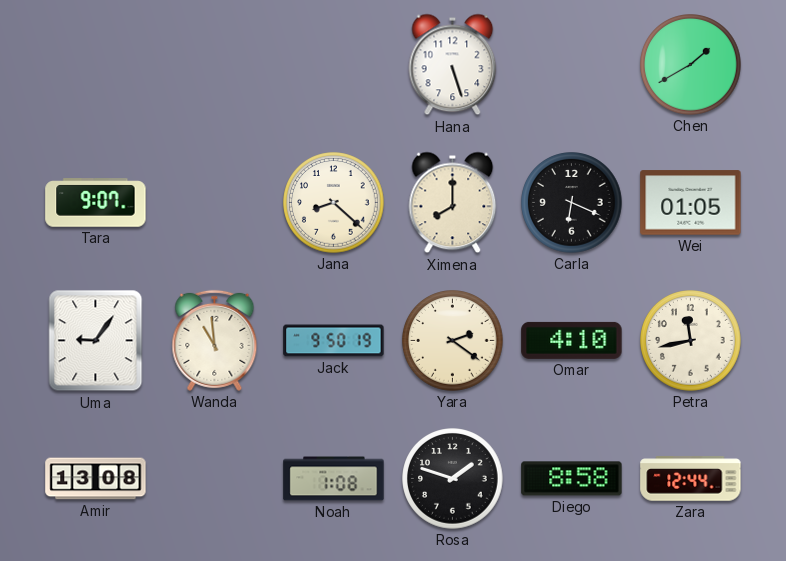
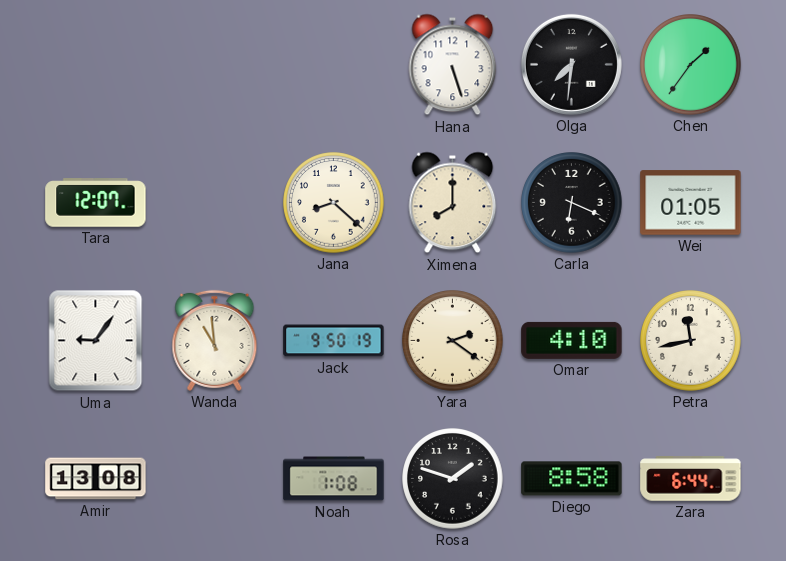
Olga: none -> 7:31
Chen: 1:40 -> 1:36
Tara: 9:07 -> 12:07
Zara: 12:44 -> 6:44
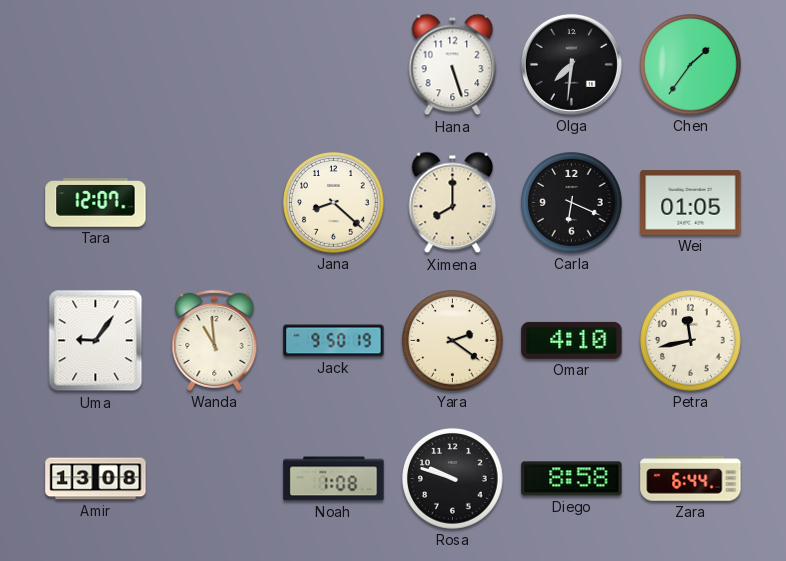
Rosa: 1:48 -> 9:48
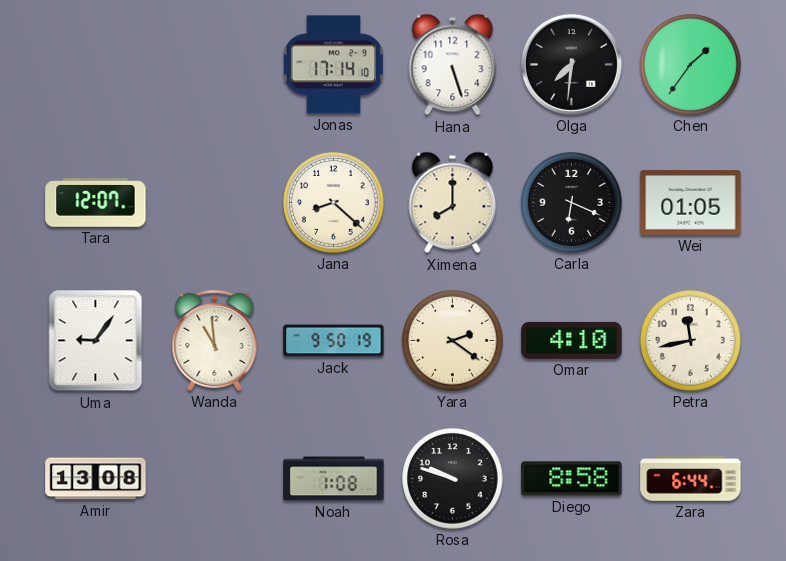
Jonas: none -> 17:14
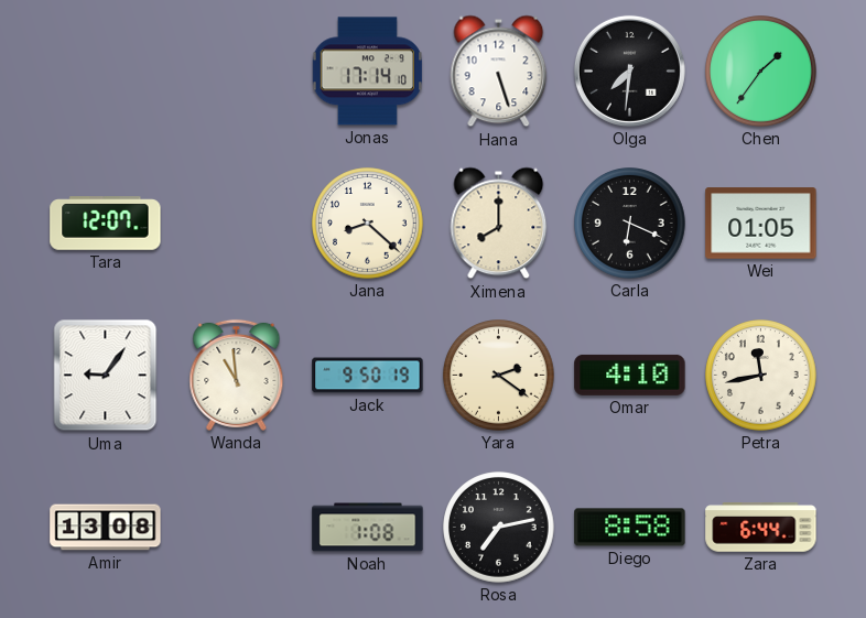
Rosa: 9:48 -> 7:13
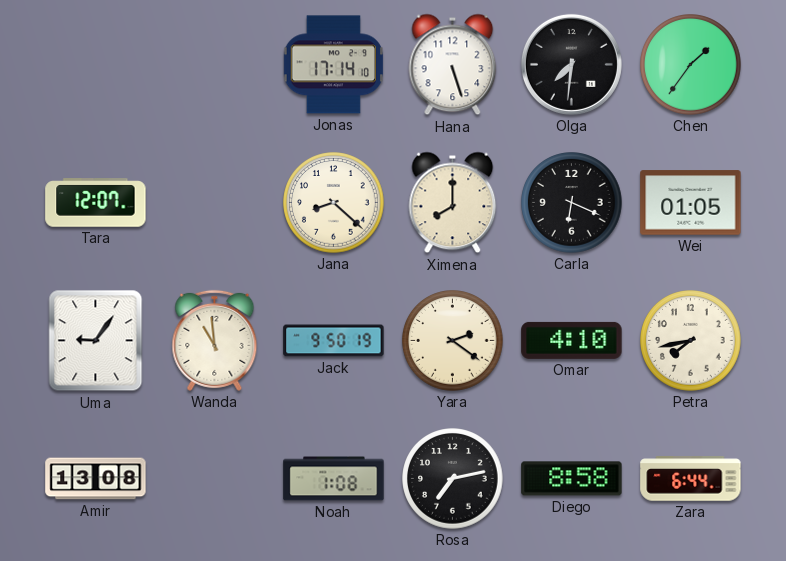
Petra: 11:43 -> 7:43
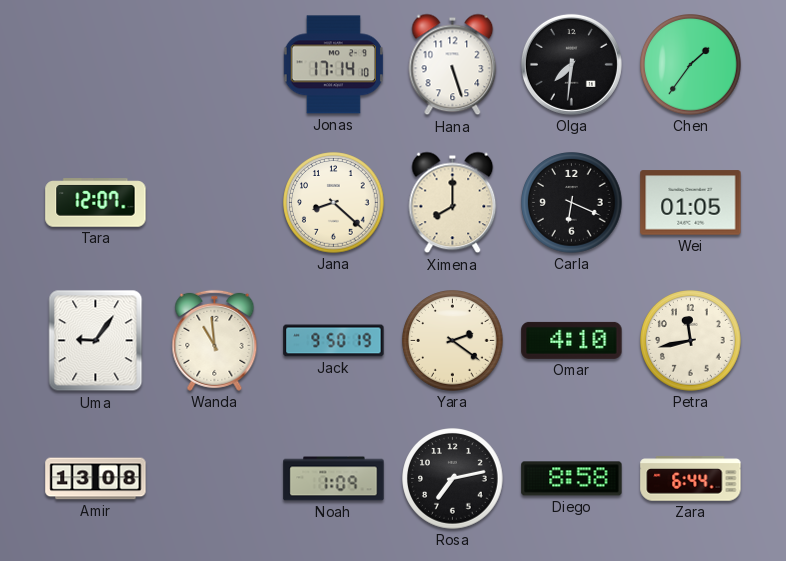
Petra: 7:43 -> 11:43
Noah: 1:08 -> 1:09
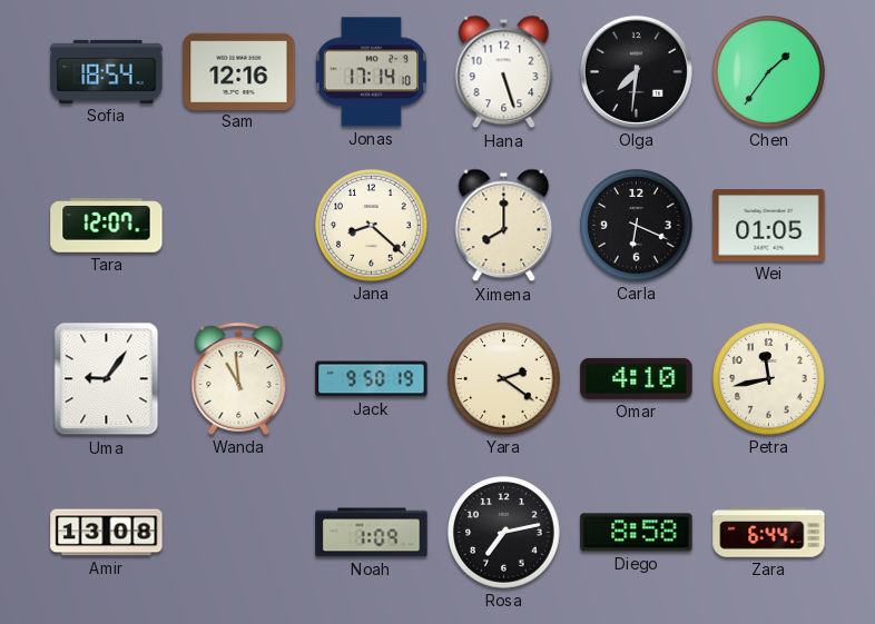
Sofia: none -> 18:54
Sam: none -> 12:16
